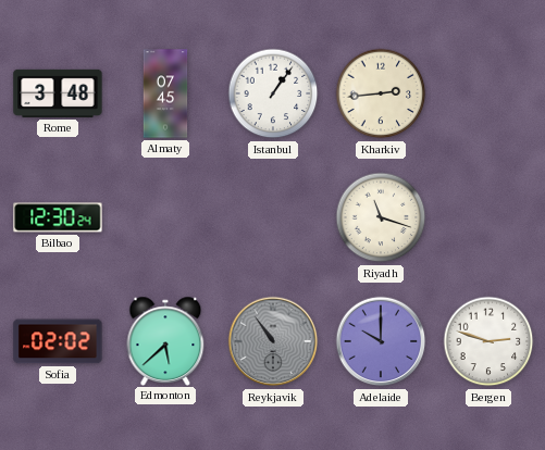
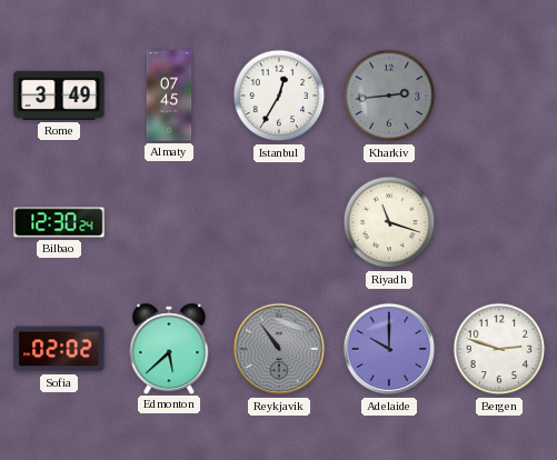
Rome: 3:48 -> 3:49
Istanbul: 1:06 -> 12:35
Kharkiv dial: cream -> grey
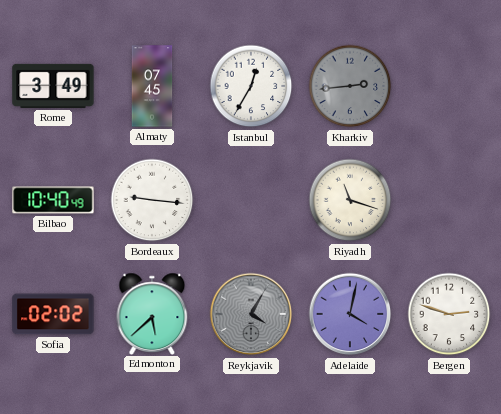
Bilbao: 12:30 -> 10:40
Bordeaux: none -> 9:16
Reykjavik: 10:54 -> 4:05
Adelaide: 10:00 -> 4:02
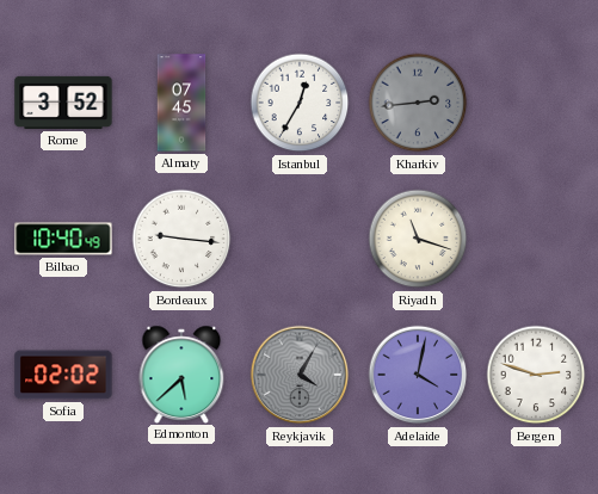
Rome: 3:49 -> 3:52
